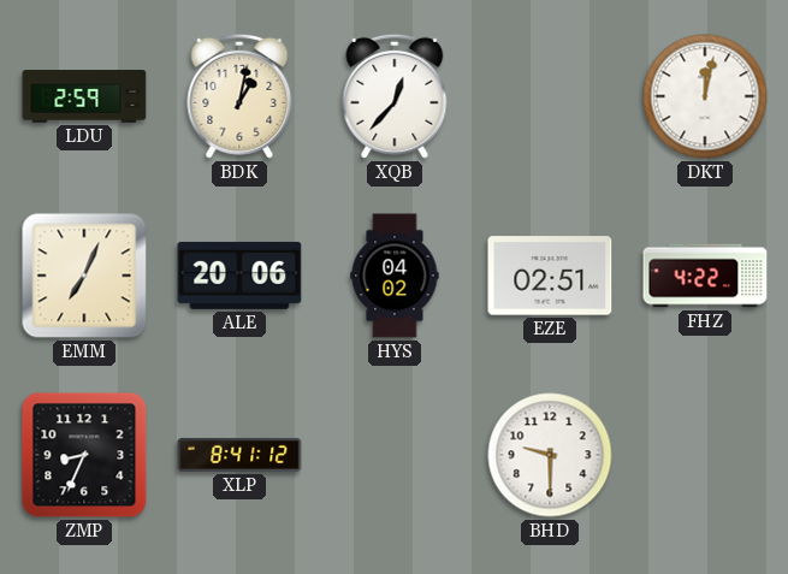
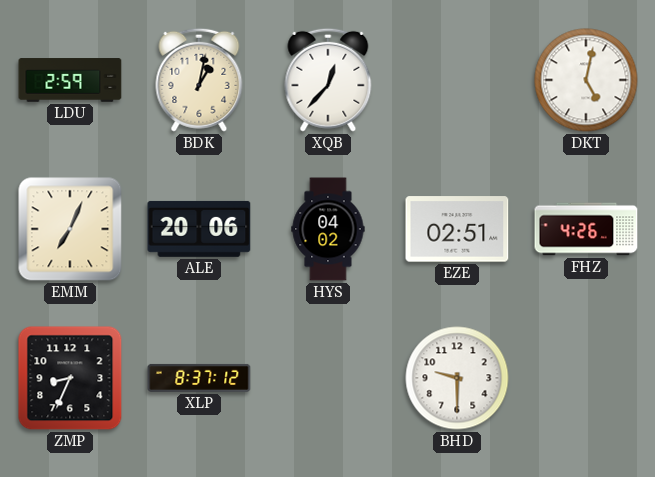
DKT: 12:02 -> 5:02
FHZ: 4:22 -> 4:26
XLP: 8:41 -> 8:37
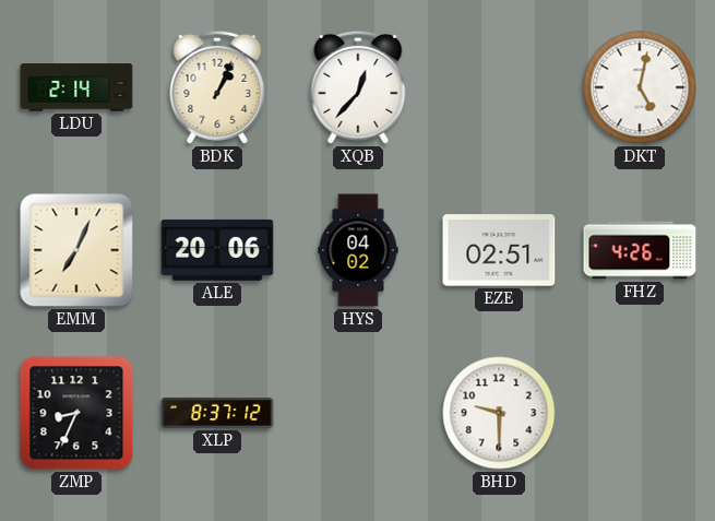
LDU: 2:59 -> 2:14
BDK: 1:02 -> 1:04
